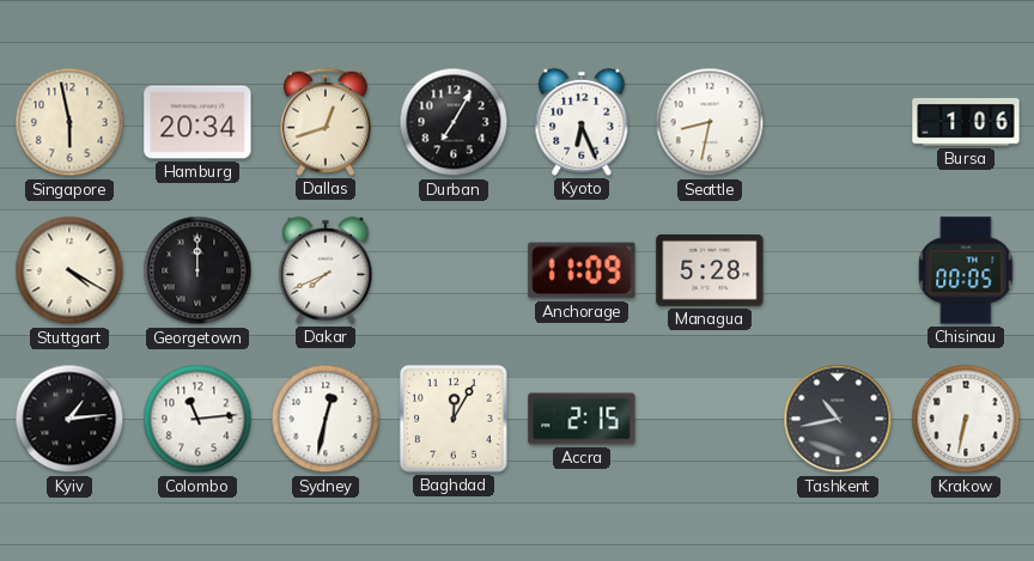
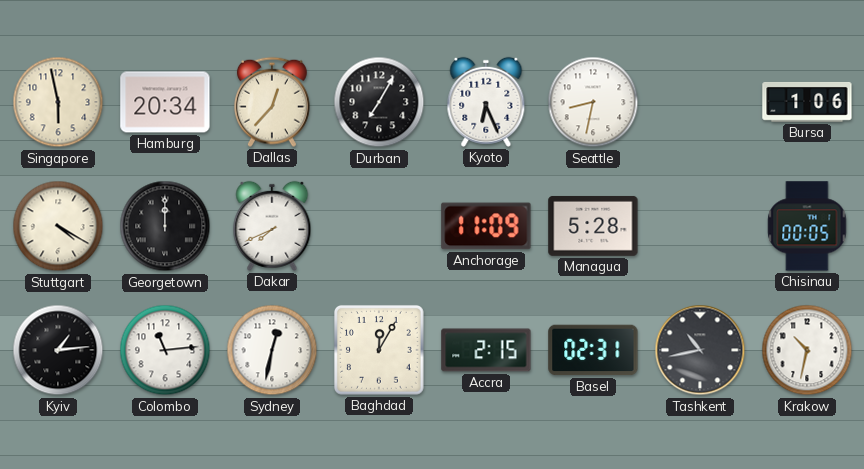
Dallas: 12:42 -> 12:37
Basel: none -> 02:31
Krakow: 6:32 -> 10:32
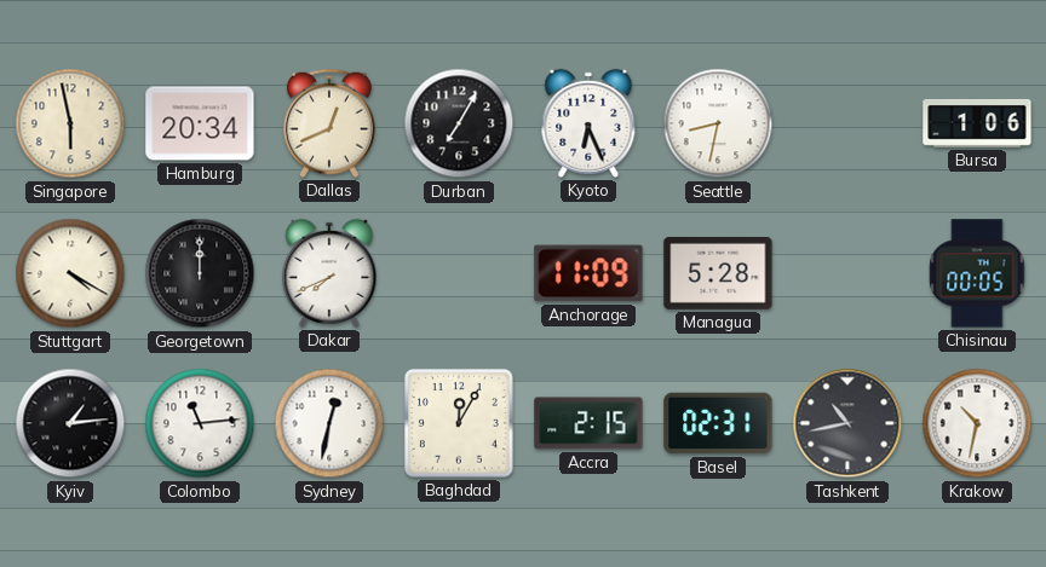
Dallas: 12:37 -> 12:41
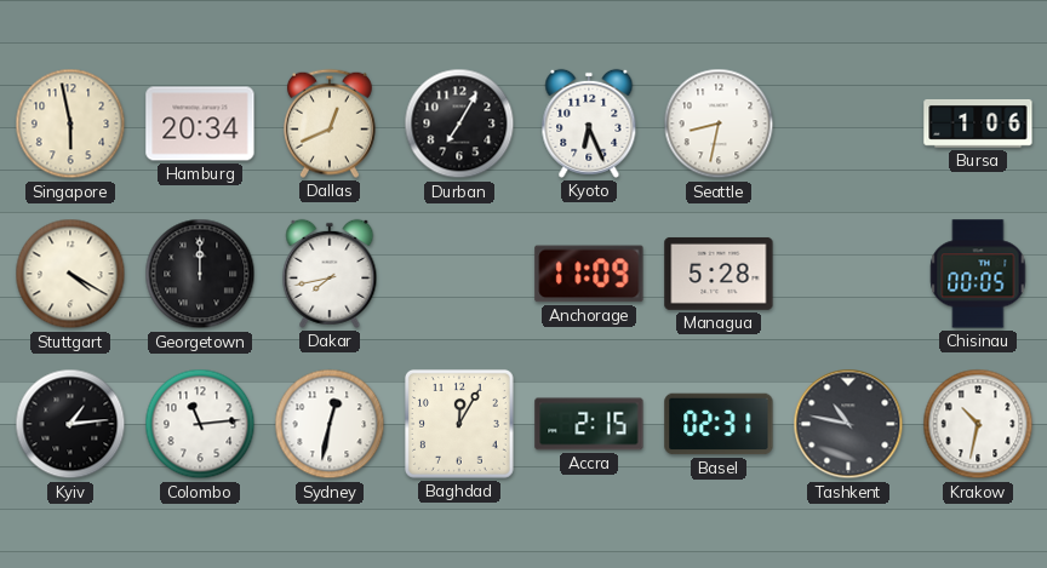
Dakar: 7:41 -> 7:43
Tashkent: 10:43 -> 10:47
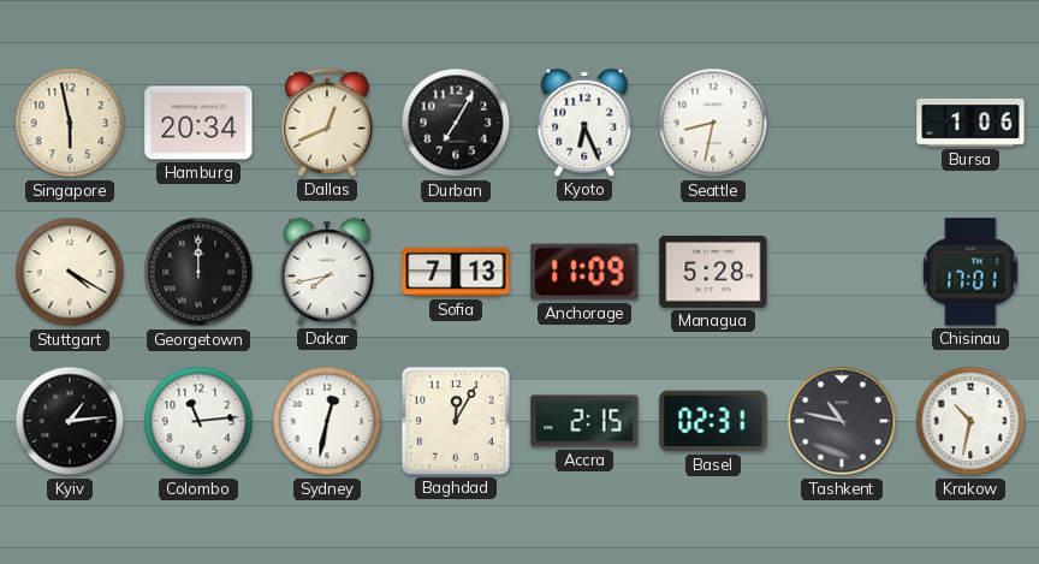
Sofia: none -> 7:13
Chisinau: 00:05 -> 17:01
